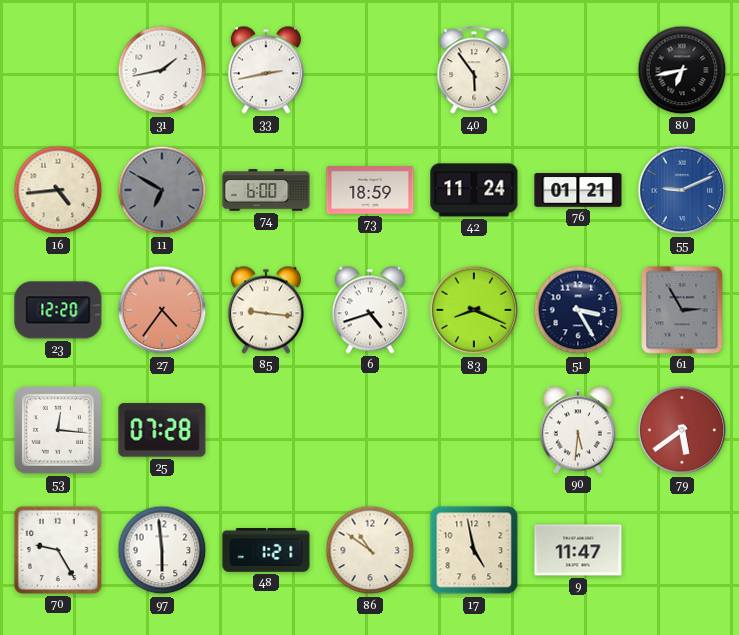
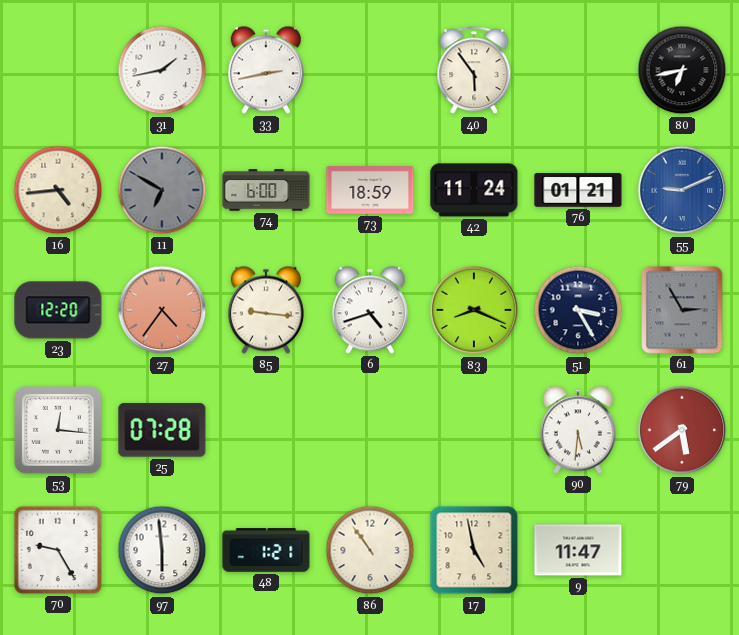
86: 10:51 -> 10:54
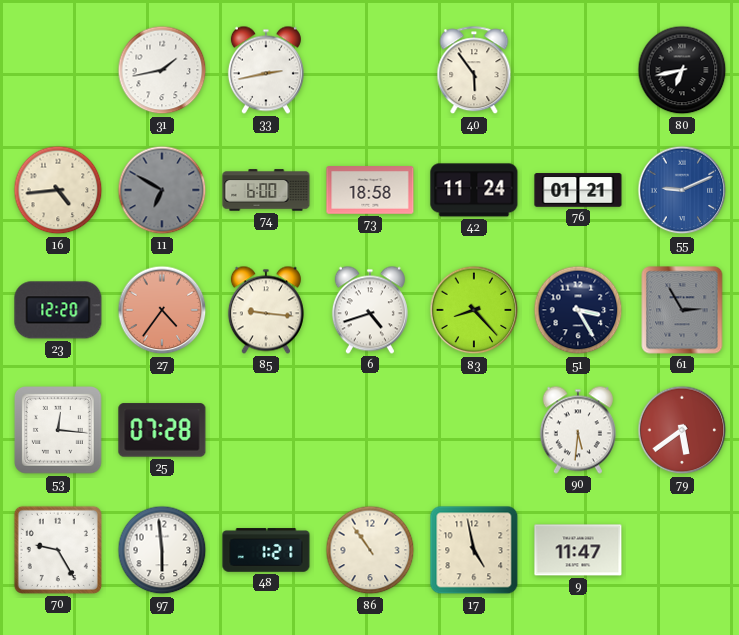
73: 18:59 -> 18:58
83: 8:19 -> 8:23
